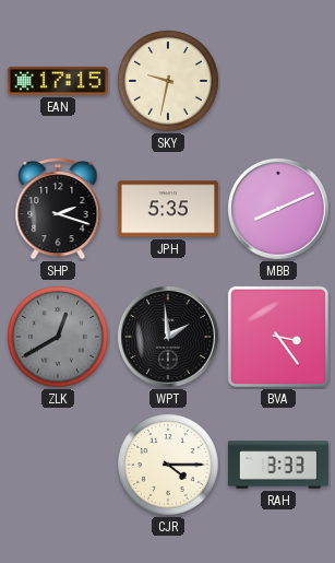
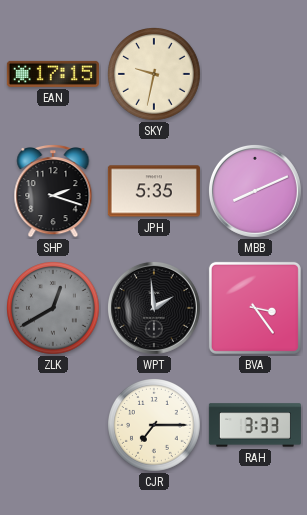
CJR: 4:15 -> 7:15
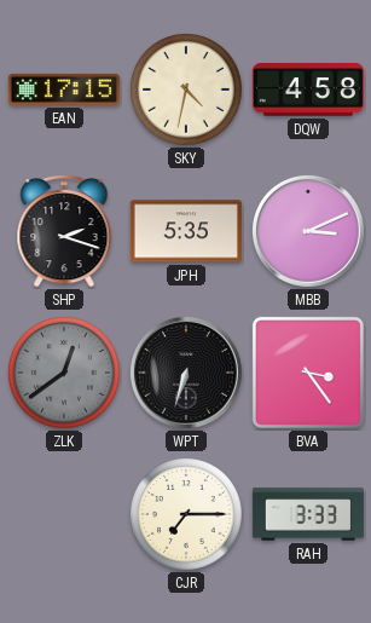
SKY: 9:32 -> 4:32
DQW: none -> 4:58
MBB: 8:11 -> 3:11
ZLK: 12:40 -> 12:39
WPT: 1:59 -> 6:33
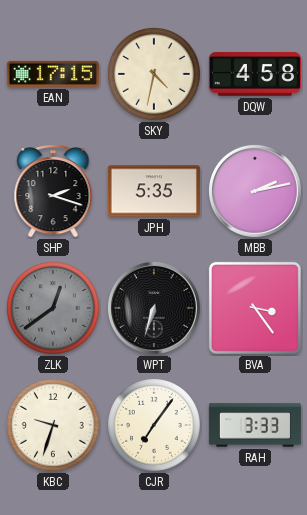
MBB: 3:11 -> 2:13
KBC: none -> 9:33
CJR: 7:15 -> 7:06
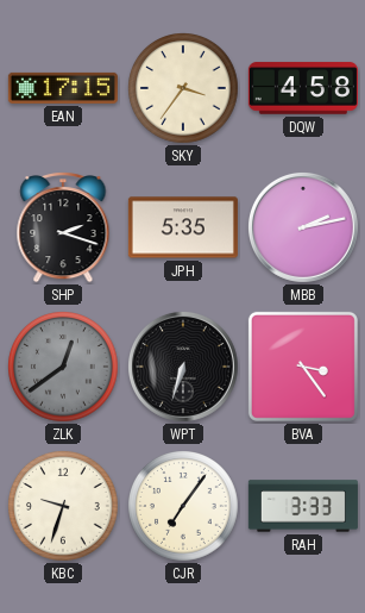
SKY: 4:32 -> 3:36
